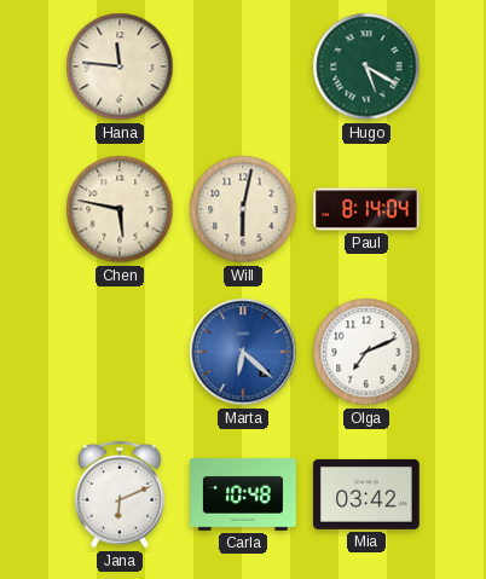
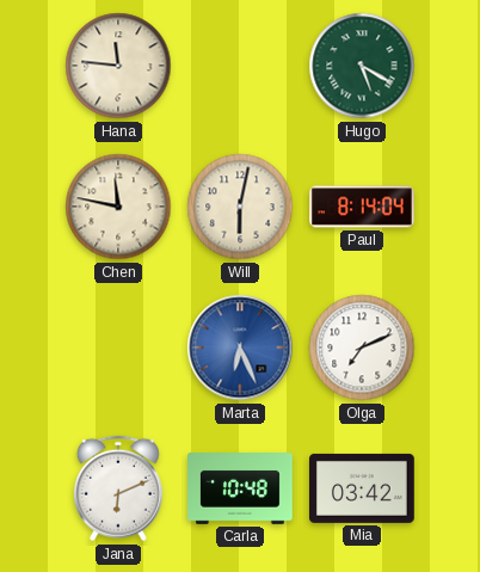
Chen: 5:47 -> 11:47
Marta: 6:22 -> 6:26
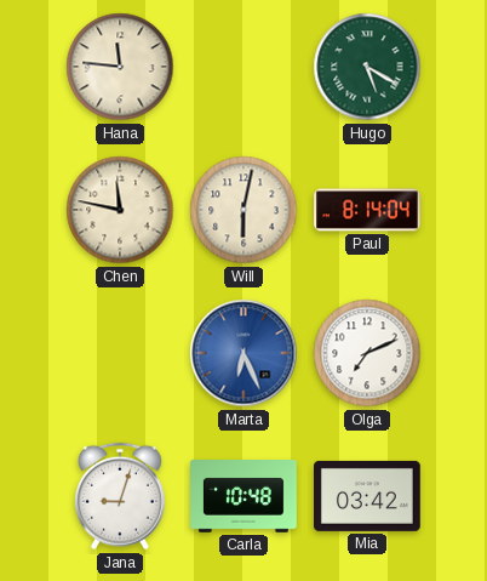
Jana: 6:11 -> 9:03
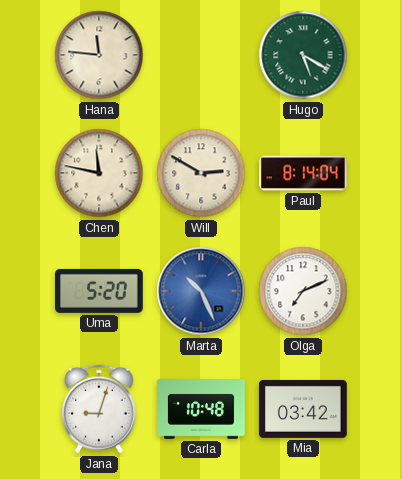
Will: 6:02 -> 2:50
Uma: none -> 5:20
Marta: 6:26 -> 10:26
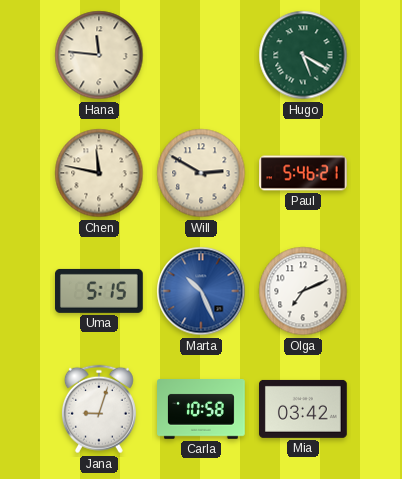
Paul: 8:14 -> 5:46
Uma: 5:20 -> 5:15
Carla: 10:48 -> 10:58
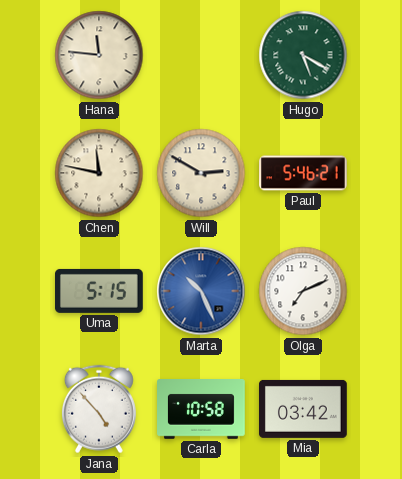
Jana: 9:03 -> 4:53
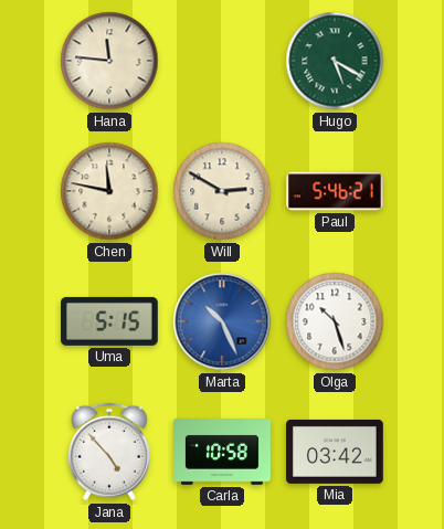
Olga: 7:11 -> 10:27
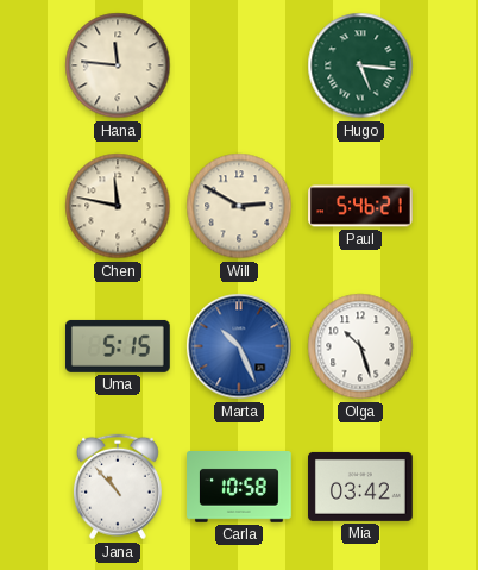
Hugo: 5:20 -> 5:16
Jana: 4:53 -> 10:53
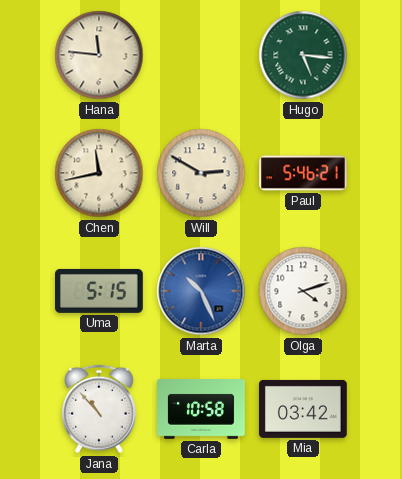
Chen: 11:47 -> 11:43
Olga: 10:27 -> 4:12
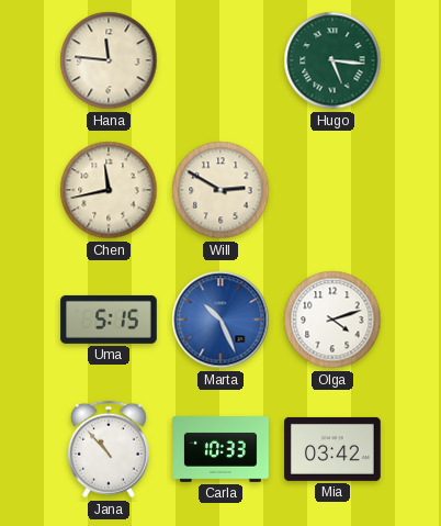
Paul: 5:46 -> none
Carla: 10:58 -> 10:33
